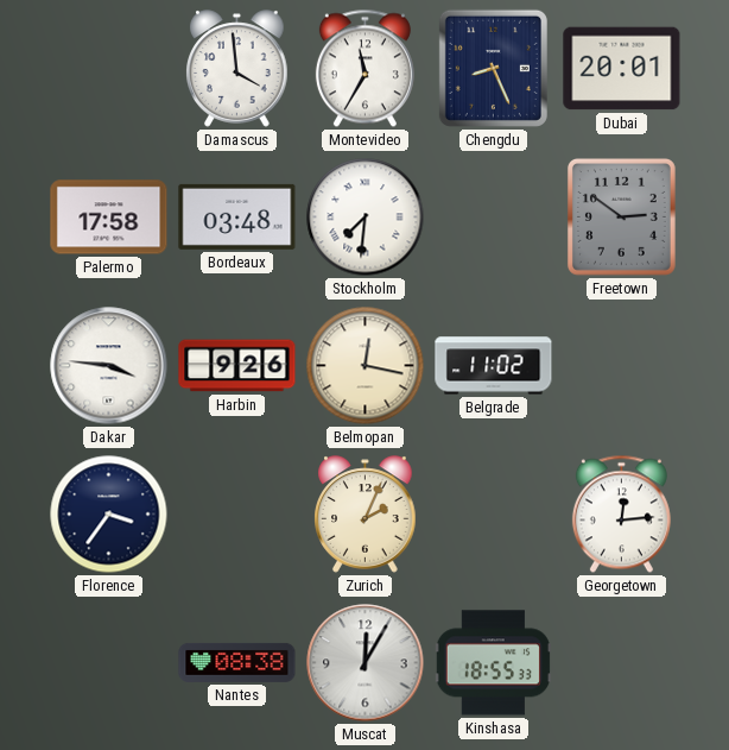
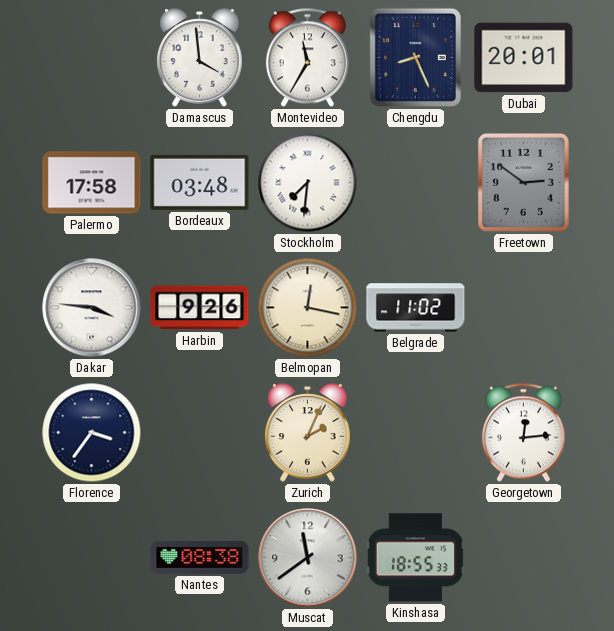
Muscat: 12:05 -> 11:39
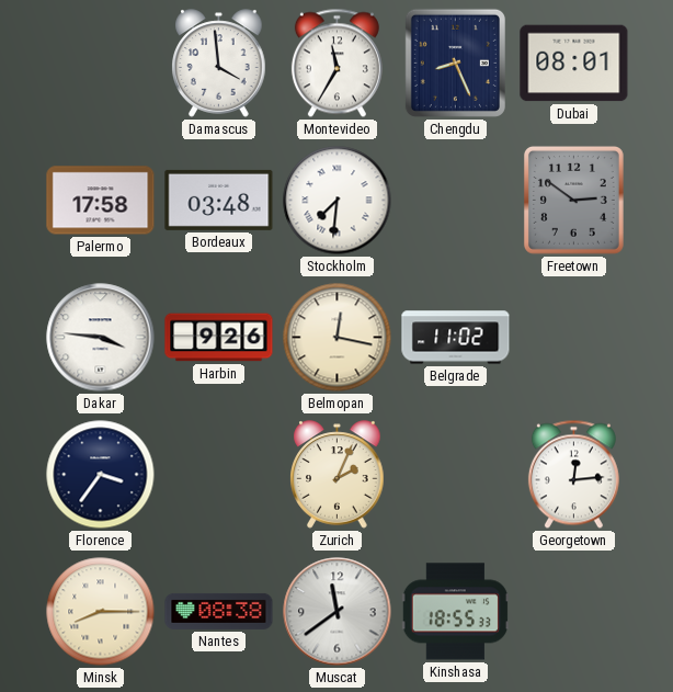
Dubai: 20:01 -> 08:01
Minsk: none -> 8:15
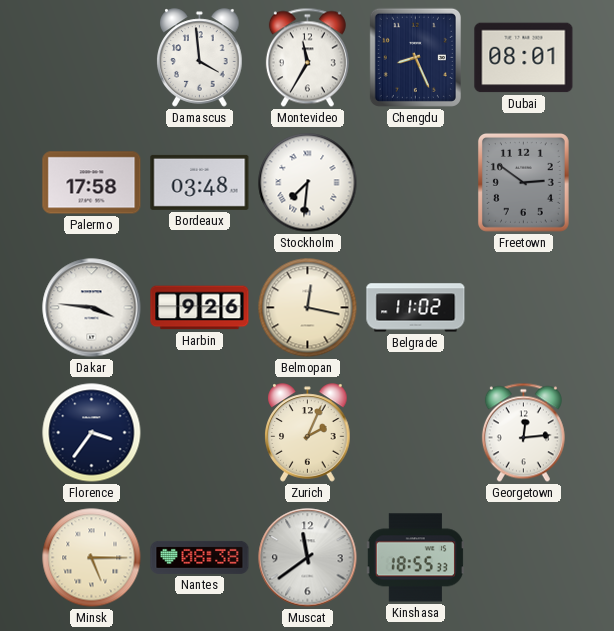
Minsk: 8:15 -> 5:15
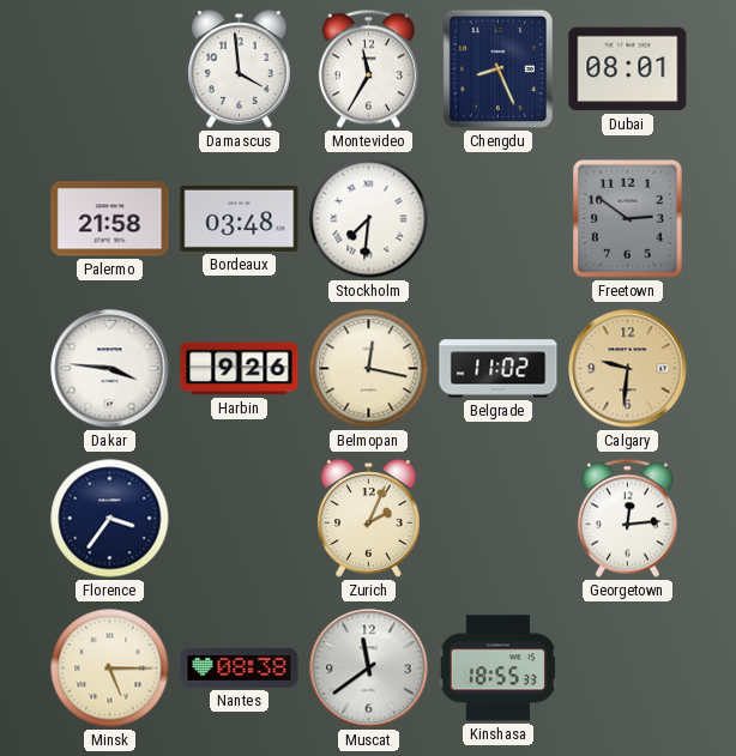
Palermo: 17:58 -> 21:58
Calgary: none -> 9:31
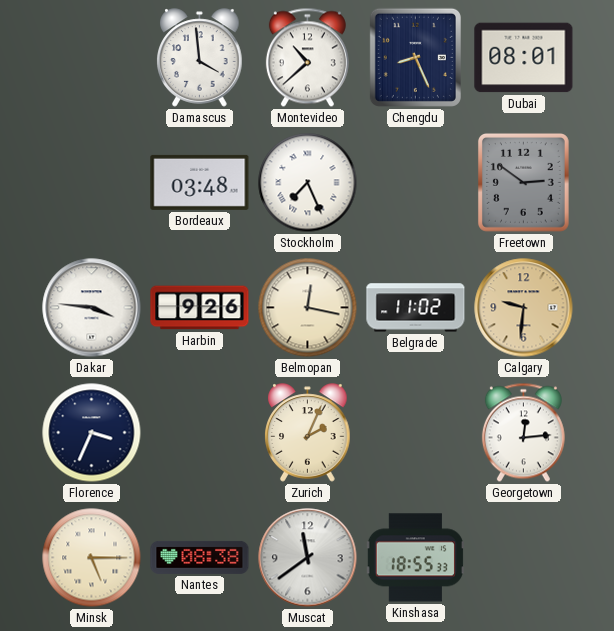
Montevideo: 11:35 -> 10:38
Palermo: 21:58 -> none
Stockholm: 7:31 -> 7:26
Florence: 3:36 -> 3:34
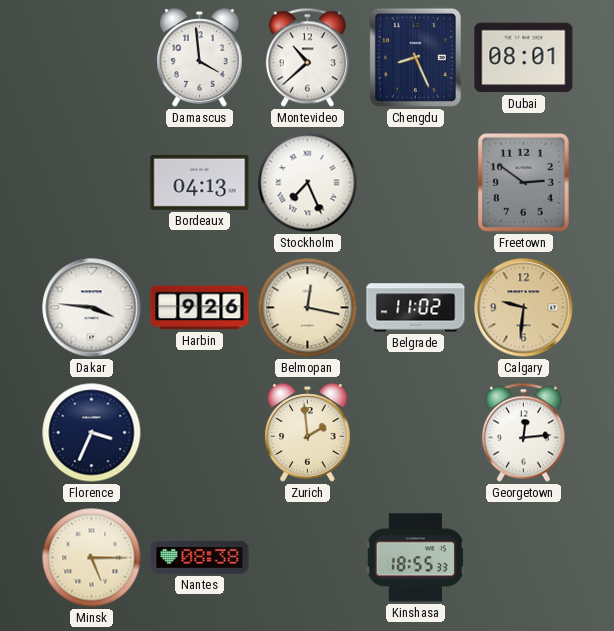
Bordeaux: 03:48 -> 04:13
Zurich: 2:04 -> 1:59
Muscat: 11:39 -> none
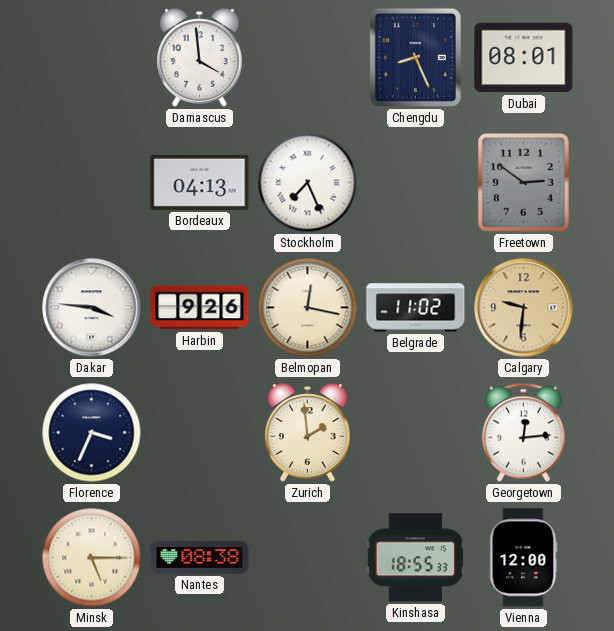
Montevideo: 10:38 -> none
Vienna: none -> 12:00
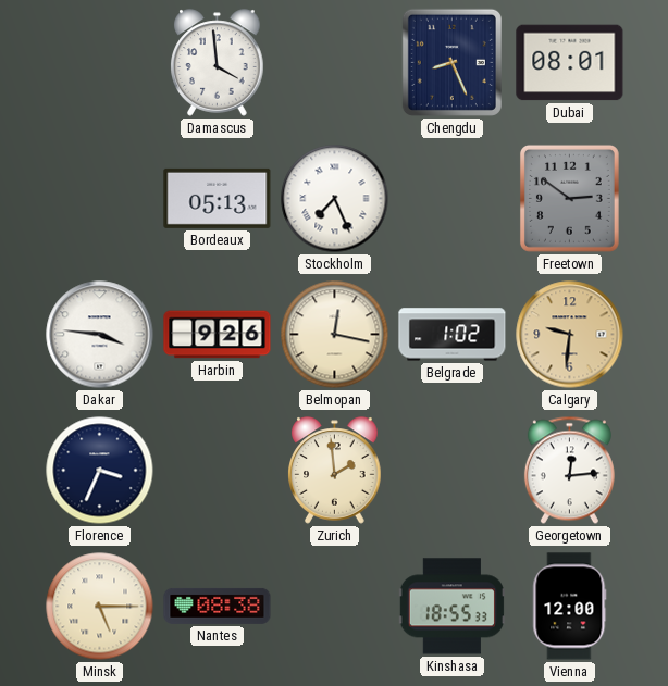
Bordeaux: 04:13 -> 05:13
Belgrade: 11:02 -> 1:02
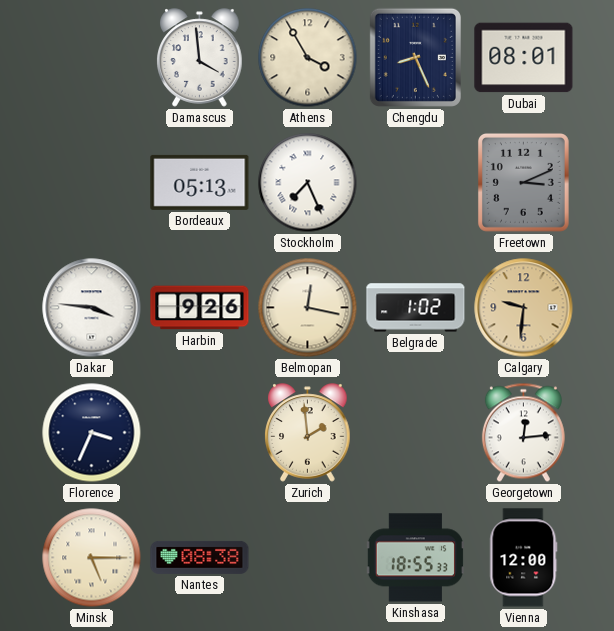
Athens: none -> 3:55
Freetown: 2:51 -> 3:11
